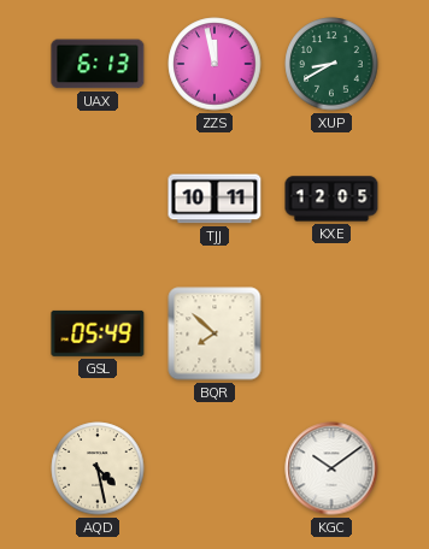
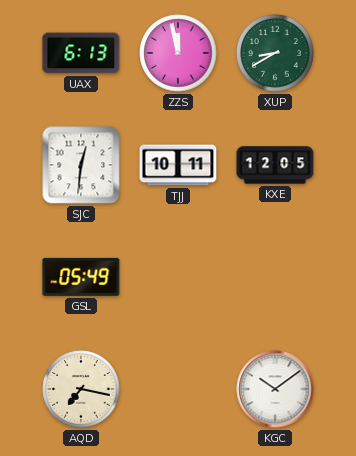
SJC: none -> 12:31
BQR: 7:52 -> none
AQD: 4:28 -> 7:17
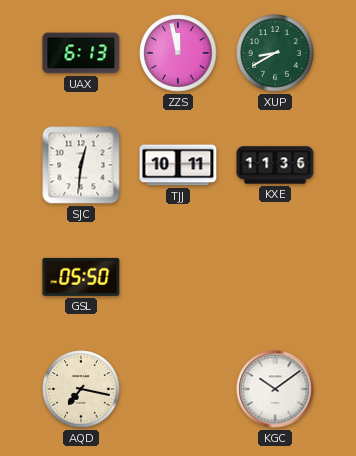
KXE: 12:05 -> 11:36
GSL: 05:49 -> 05:50
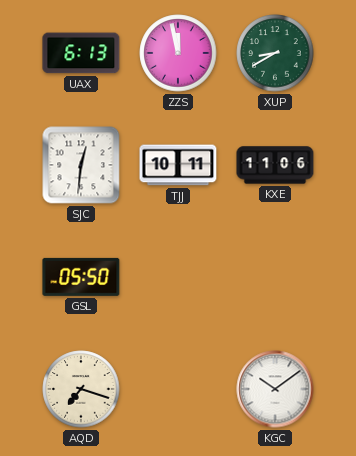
KXE: 11:36 -> 11:06
AQD: 7:17 -> 7:18
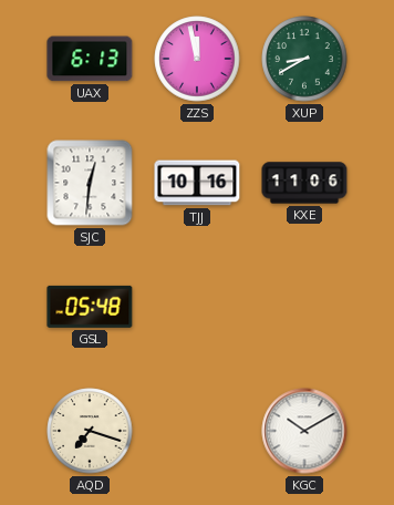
TJJ: 10:11 -> 10:16
GSL: 05:50 -> 05:48
KGC: 10:09 -> 10:10
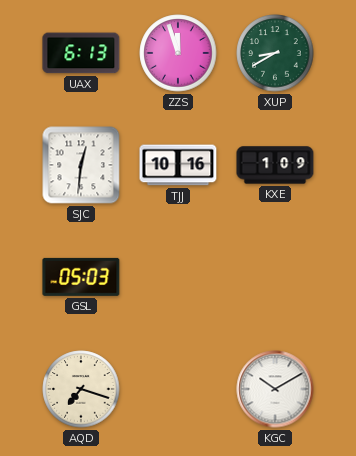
ZZS: 11:58 -> 11:57
KXE: 11:06 -> 1:09
GSL: 05:48 -> 05:03
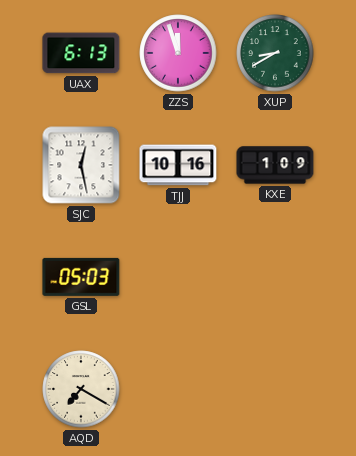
SJC: 12:31 -> 12:28
AQD: 7:18 -> 7:20
KGC: 10:10 -> none
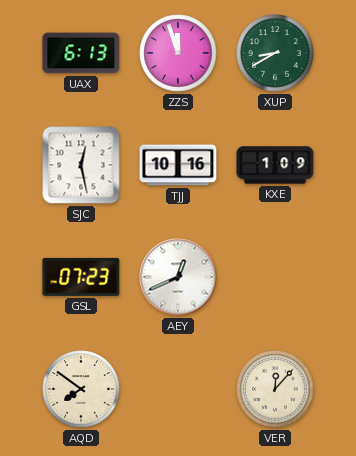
GSL: 05:03 -> 07:23
AEY: none -> 12:41
AQD: 7:20 -> 7:51
VER: none -> 12:07
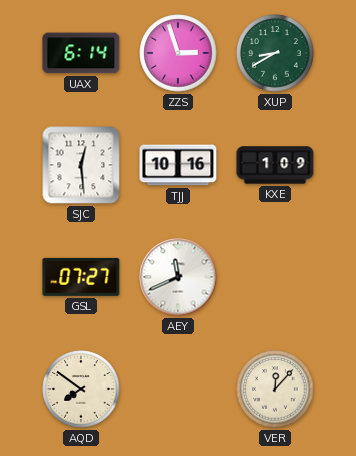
UAX: 6:13 -> 6:14
ZZS: 11:57 -> 2:57
SJC: 12:28 -> 12:29
GSL: 07:23 -> 07:27
AEY: 12:41 -> 11:41
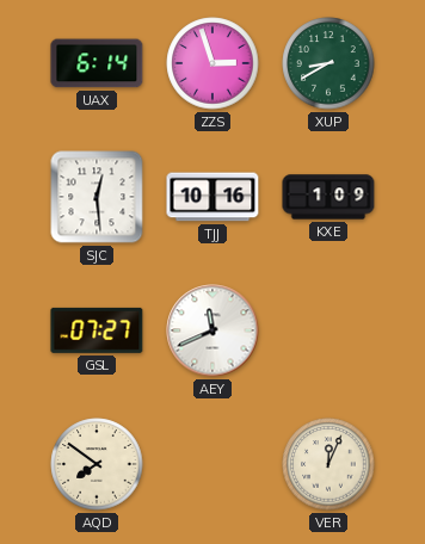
VER: 12:07 -> 12:04
